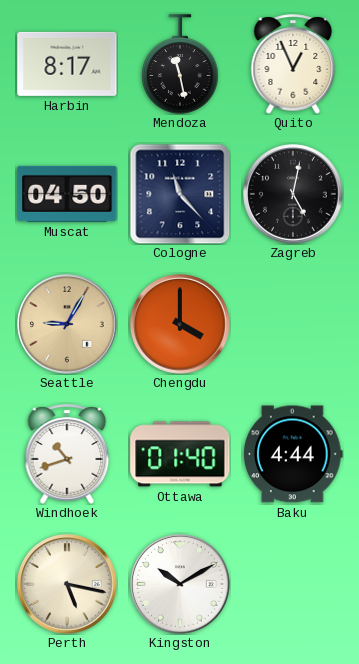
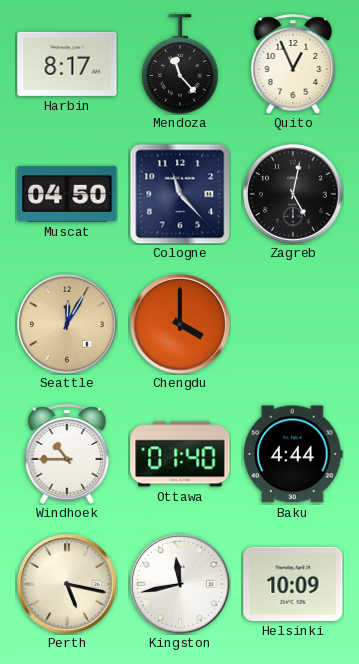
Mendoza: 11:28 -> 11:23
Seattle: 9:05 -> 12:05
Windhoek: 10:42 -> 10:45
Kingston: 10:10 -> 11:43
Helsinki: none -> 10:09
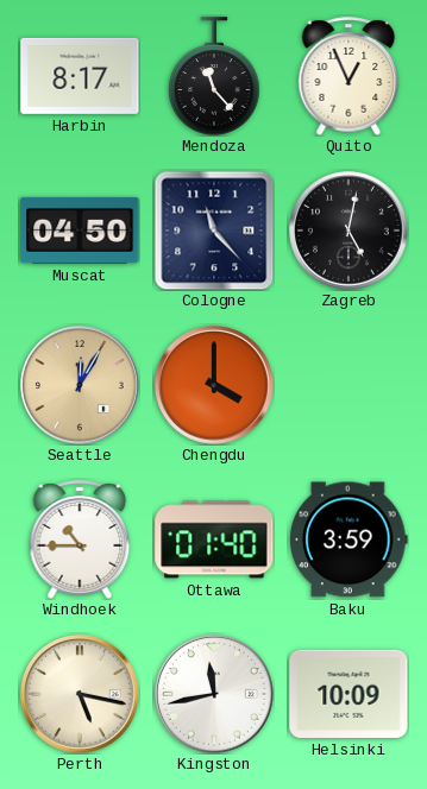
Baku: 4:44 -> 3:59
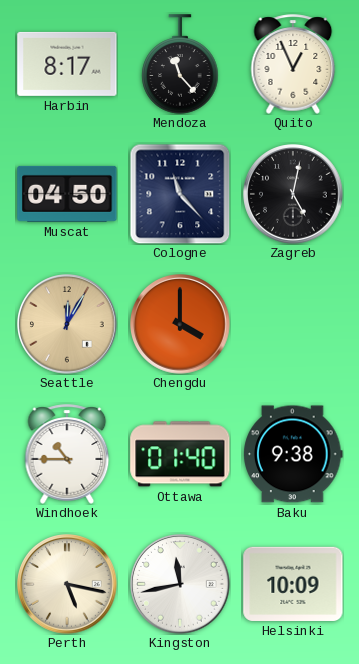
Baku: 3:59 -> 9:38
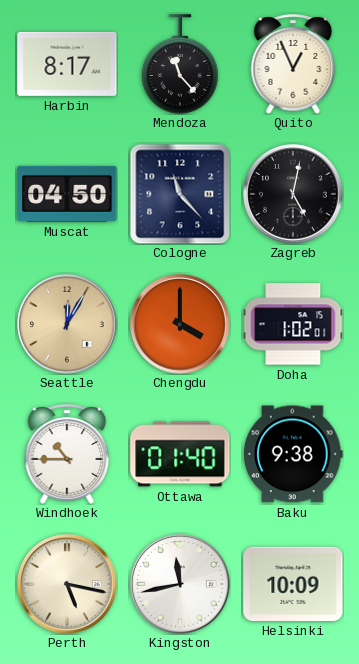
Doha: none -> 1:02
